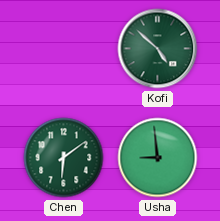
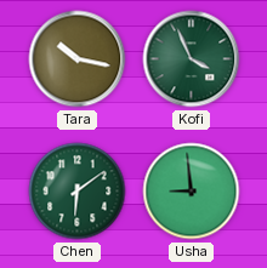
Tara: none -> 10:17
Kofi: 4:52 -> 3:56
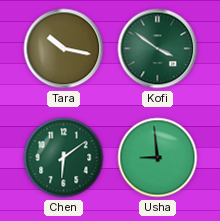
Kofi: 3:56 -> 3:51
